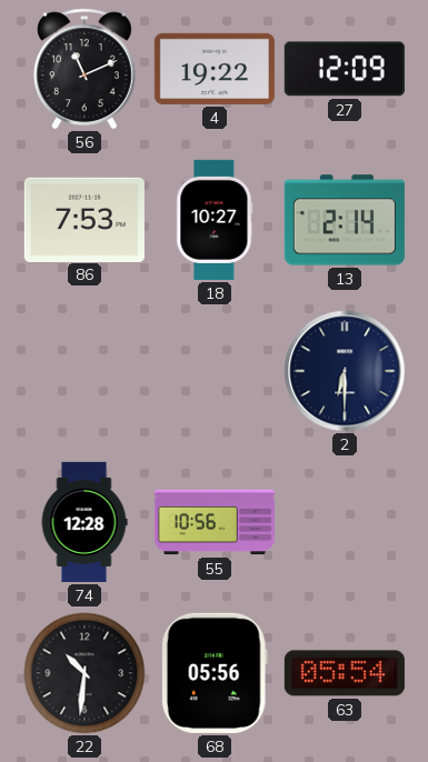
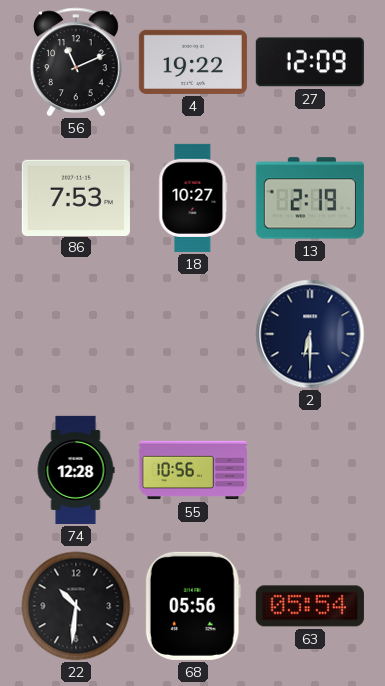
13: 2:14 -> 2:19
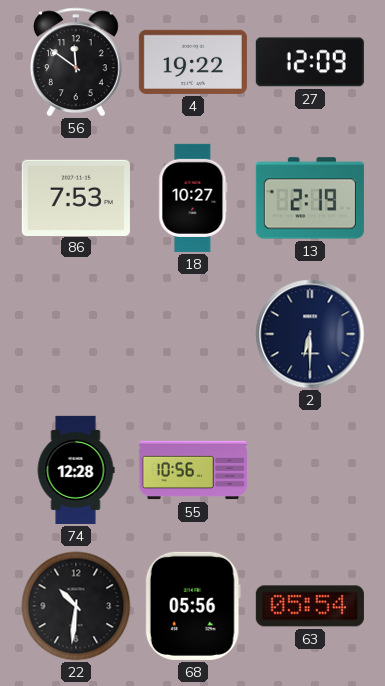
56: 11:11 -> 11:51
